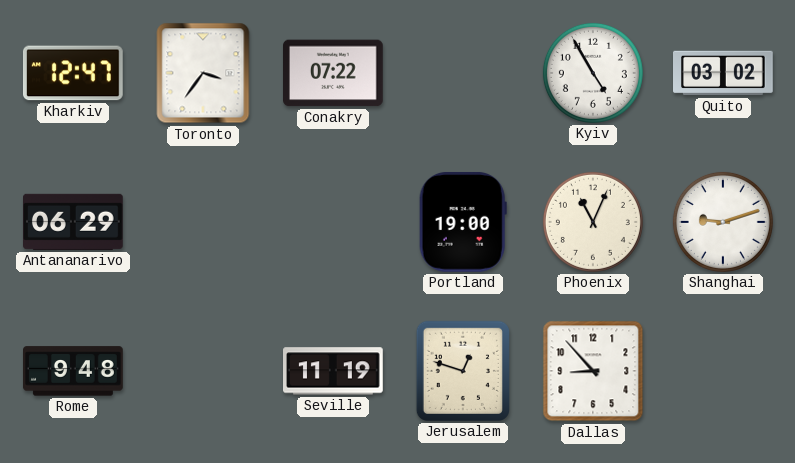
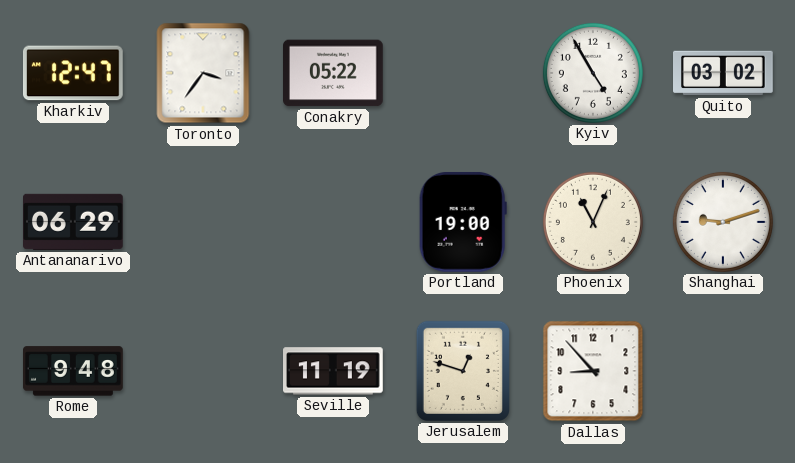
Conakry: 07:22 -> 05:22
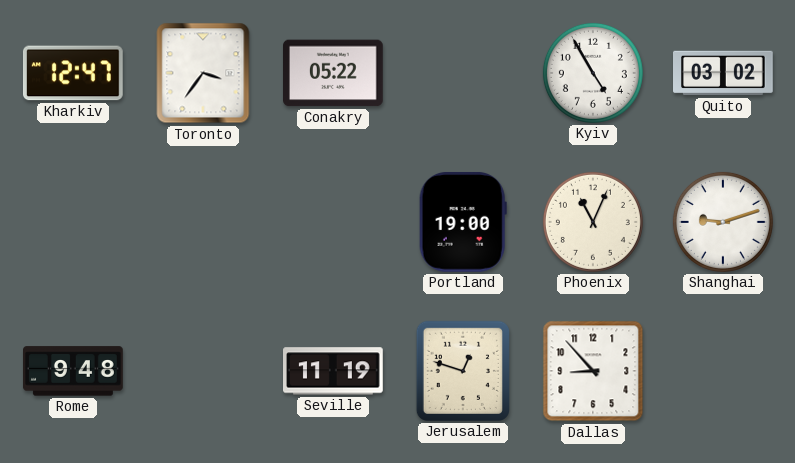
Antananarivo: 06:29 -> none
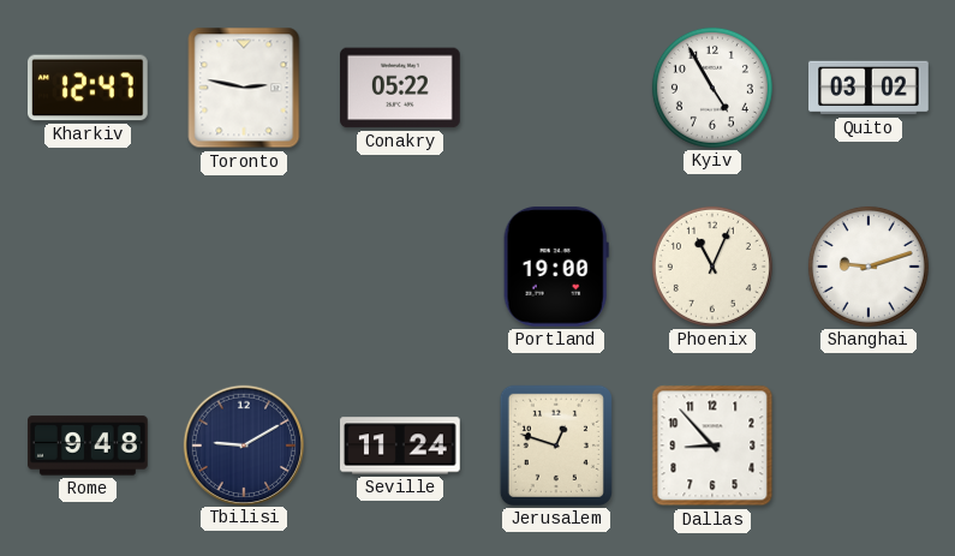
Toronto: 3:36 -> 2:47
Tbilisi: none -> 9:10
Seville: 11:19 -> 11:24
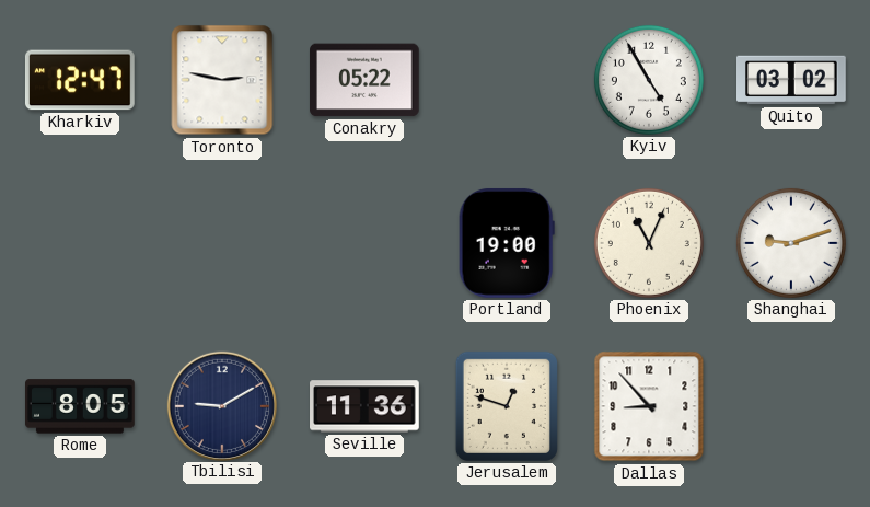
Rome: 9:48 -> 8:05
Seville: 11:24 -> 11:36
